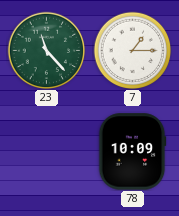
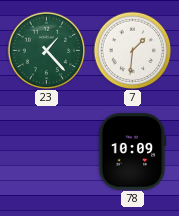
23: 11:23 -> 1:23
7: 1:15 -> 1:31
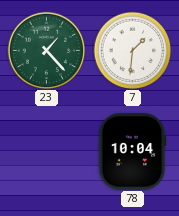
78: 10:09 -> 10:04
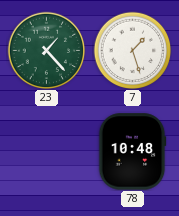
7: 1:31 -> 1:27
78: 10:04 -> 10:48
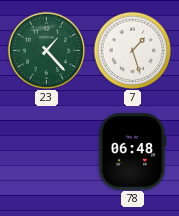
78: 10:48 -> 06:48
